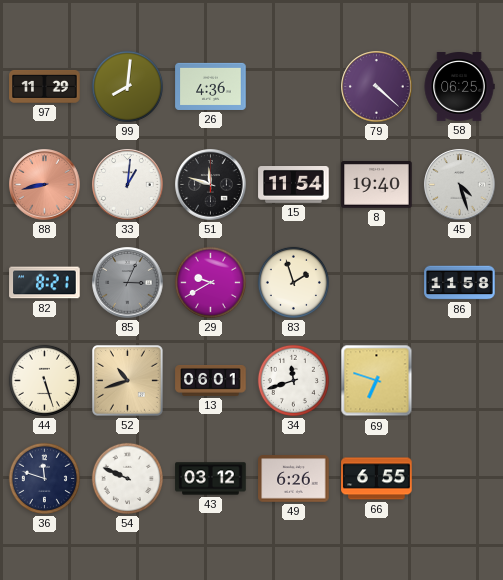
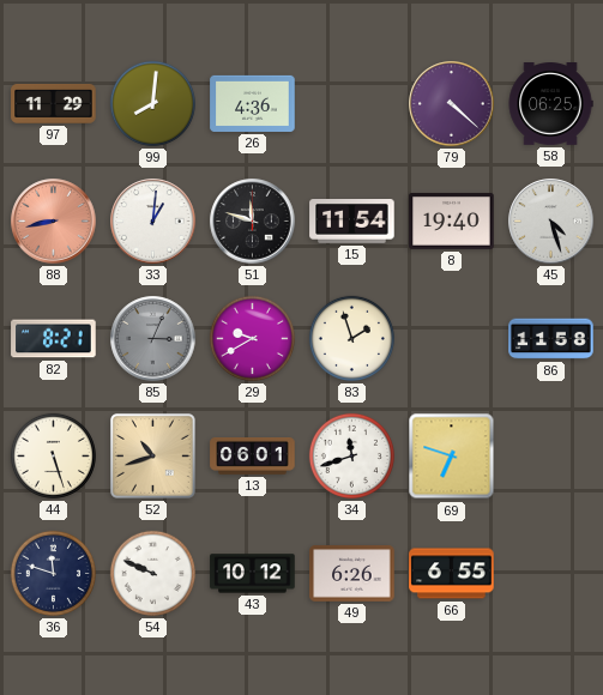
43: 03:12 -> 10:12
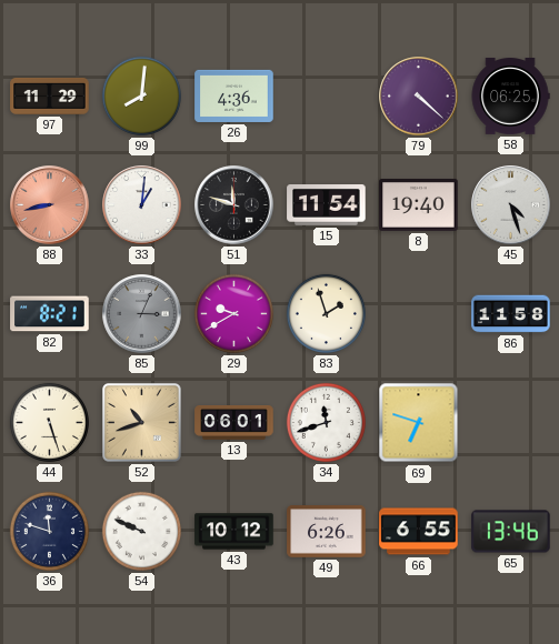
65: none -> 13:46
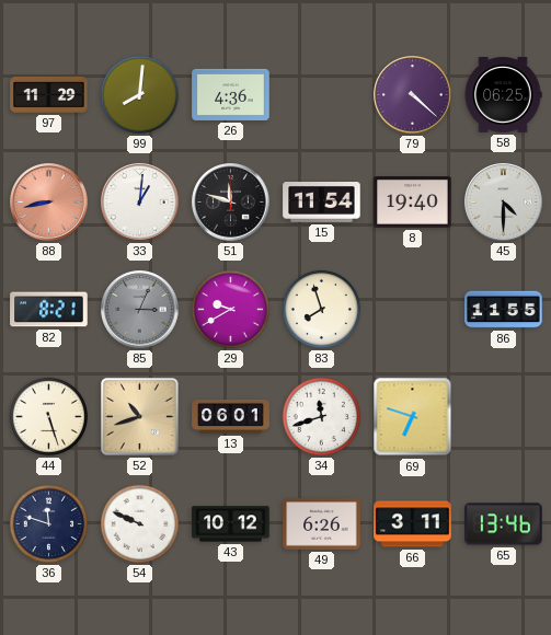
45: 4:27 -> 4:30
83: 1:57 -> 7:57
86: 11:58 -> 11:55
66: 6:55 -> 3:11
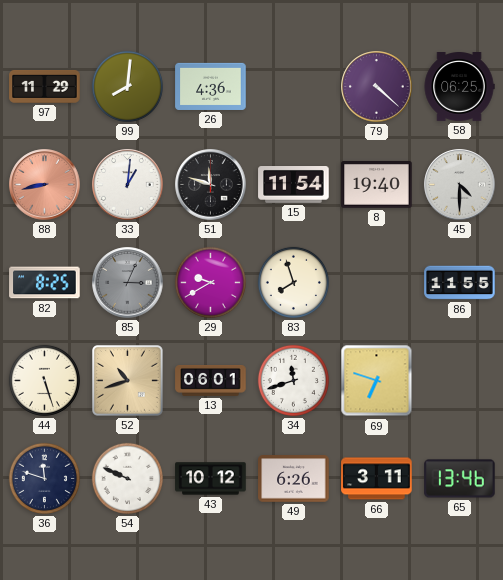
82: 8:21 -> 8:25
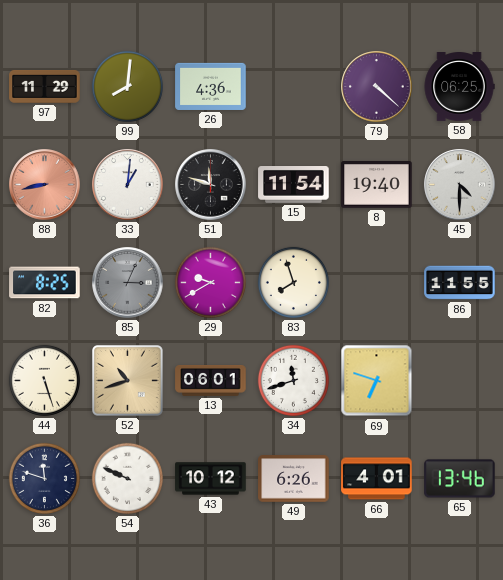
66: 3:11 -> 4:01
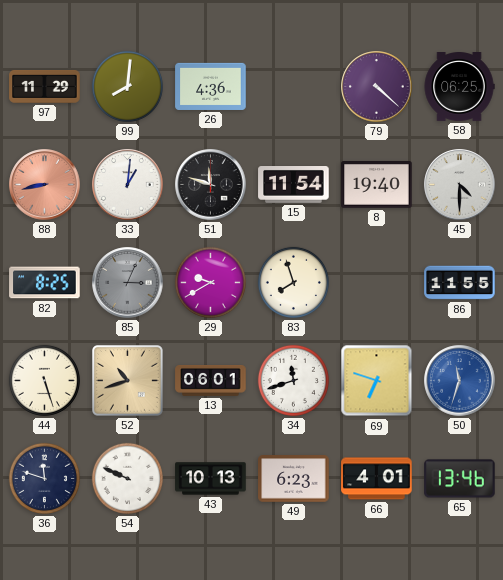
50: none -> 11:33
43: 10:12 -> 10:13
49: 6:26 -> 6:23
